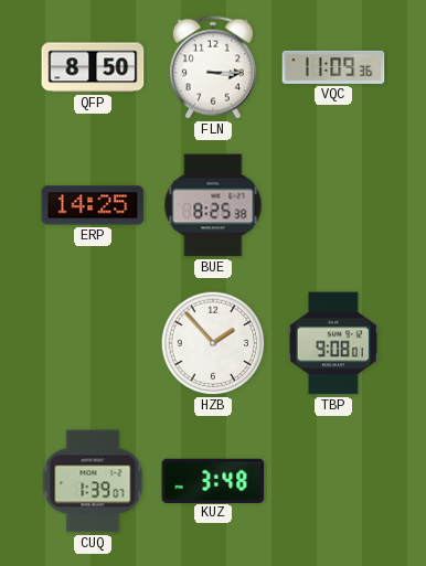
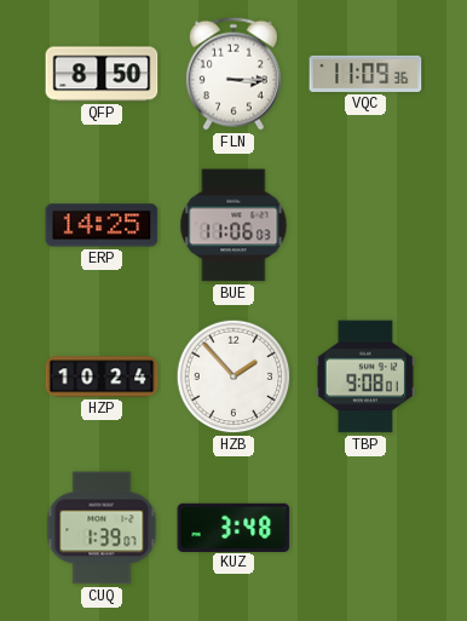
BUE: 8:25 -> 11:06
HZP: none -> 10:24
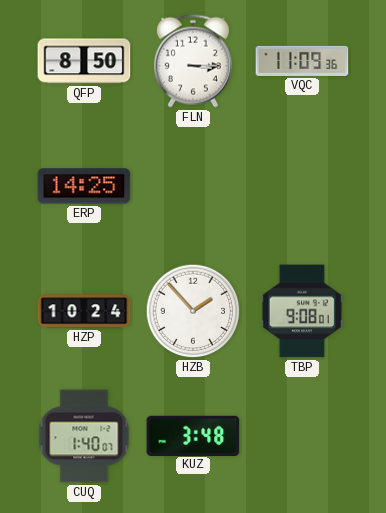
BUE: 11:06 -> none
CUQ: 1:39 -> 1:40
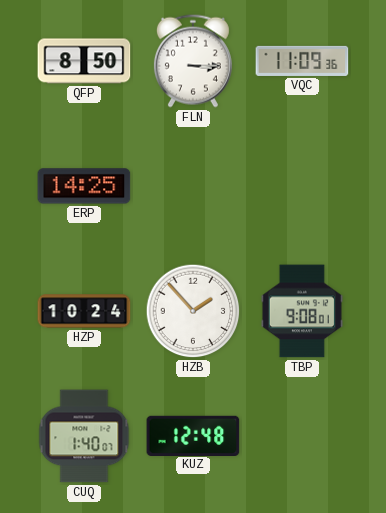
KUZ: 3:48 -> 12:48
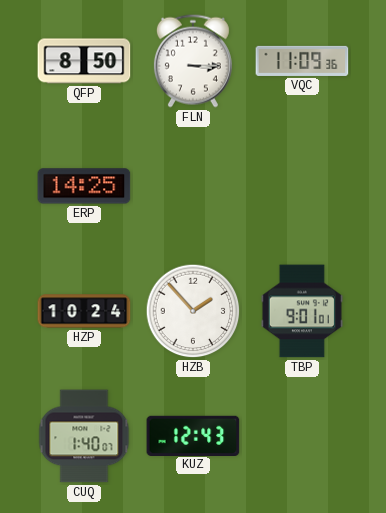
TBP: 9:08 -> 9:01
KUZ: 12:48 -> 12:43
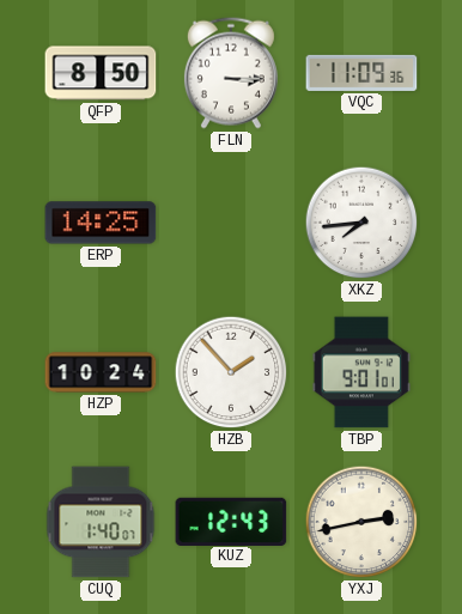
XKZ: none -> 7:44
YXJ: none -> 2:43
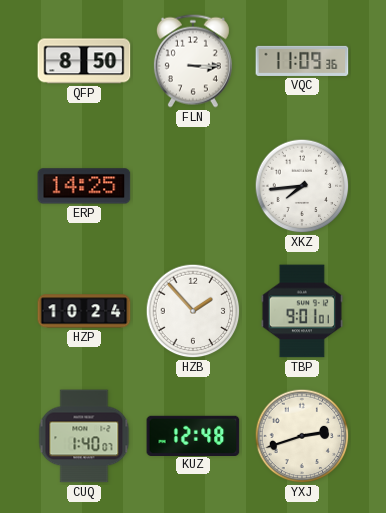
KUZ: 12:43 -> 12:48
YXJ: 2:43 -> 2:42
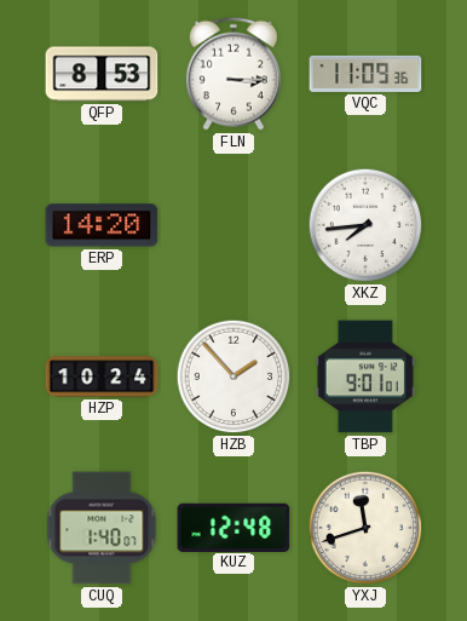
QFP: 8:50 -> 8:53
ERP: 14:25 -> 14:20
YXJ: 2:42 -> 11:42
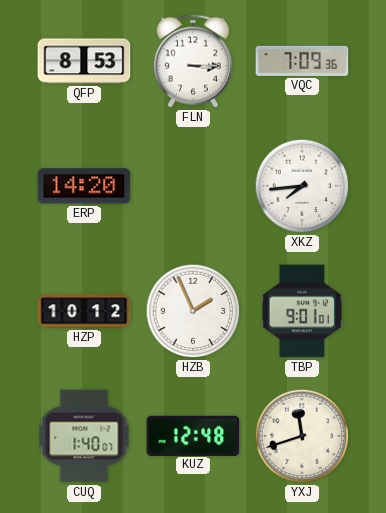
VQC: 11:09 -> 7:09
HZP: 10:24 -> 10:12
HZB: 1:53 -> 1:56
